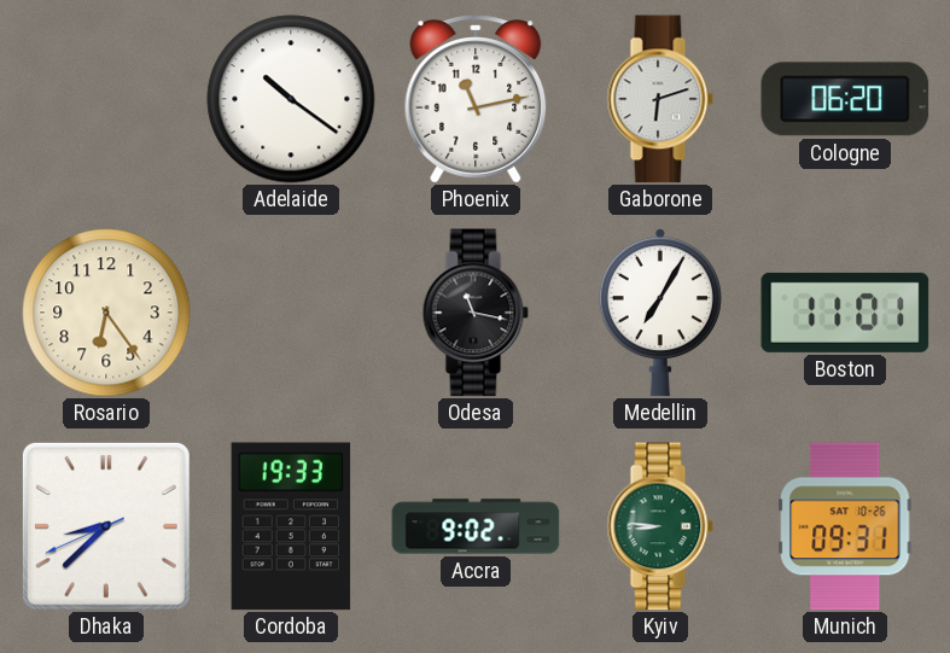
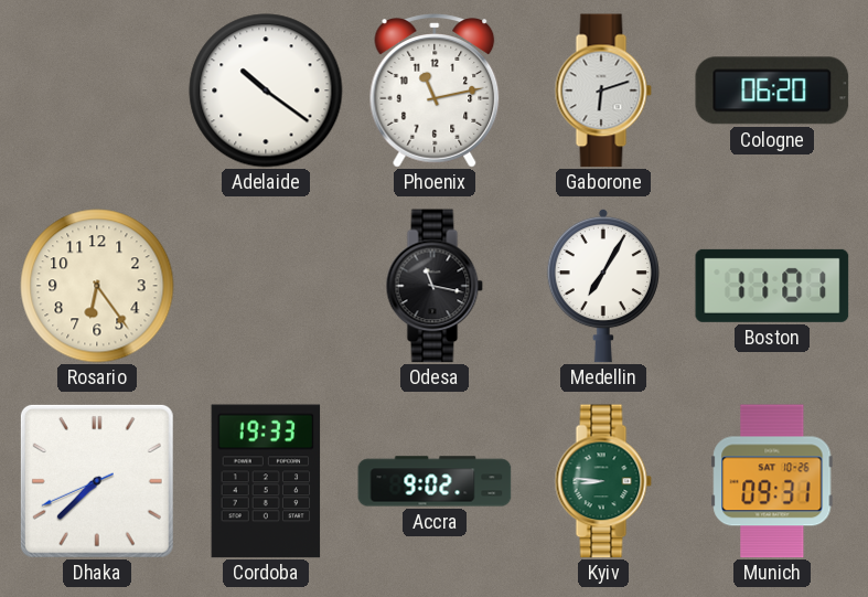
Dhaka: 8:37 -> 7:37
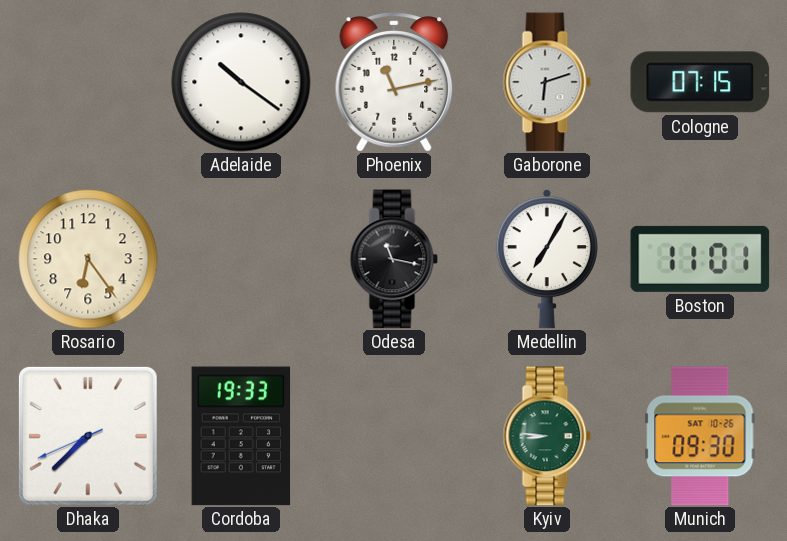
Cologne: 06:20 -> 07:15
Accra: 9:02 -> none
Munich: 09:31 -> 09:30
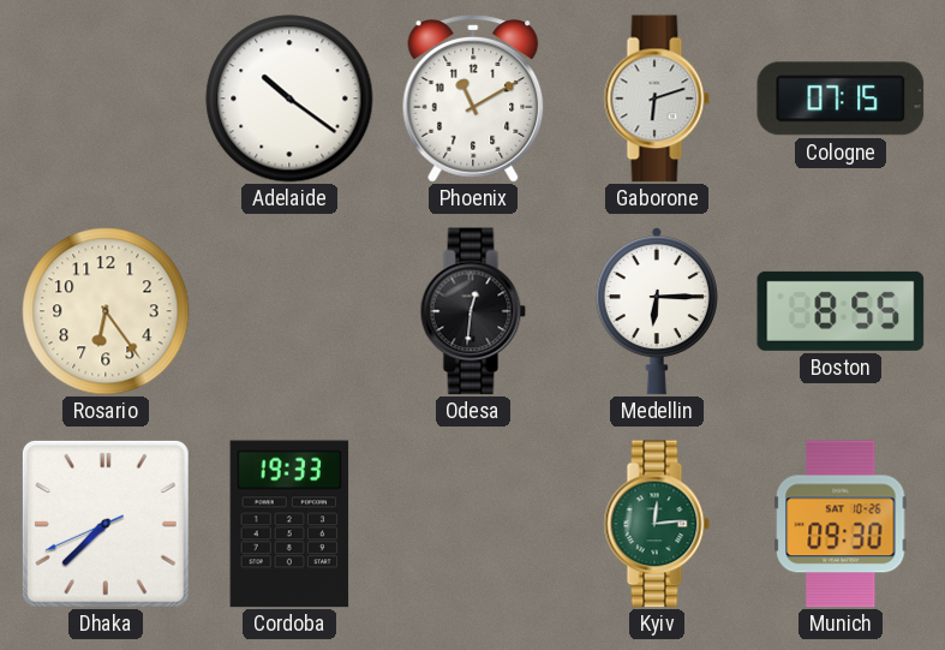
Phoenix: 11:13 -> 11:10
Odesa: 11:17 -> 12:31
Medellin: 7:05 -> 6:15
Boston: 11:01 -> 8:55
Kyiv: 8:46 -> 12:14
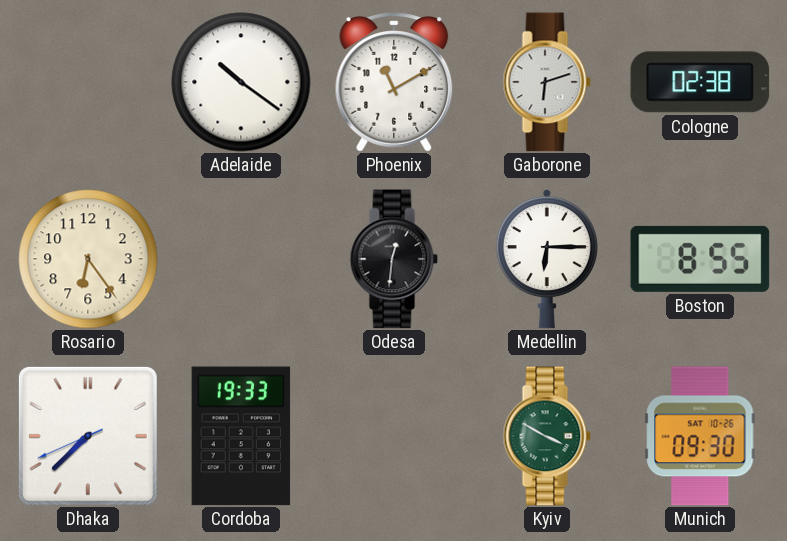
Cologne: 07:15 -> 02:38
Kyiv: 12:14 -> 3:50
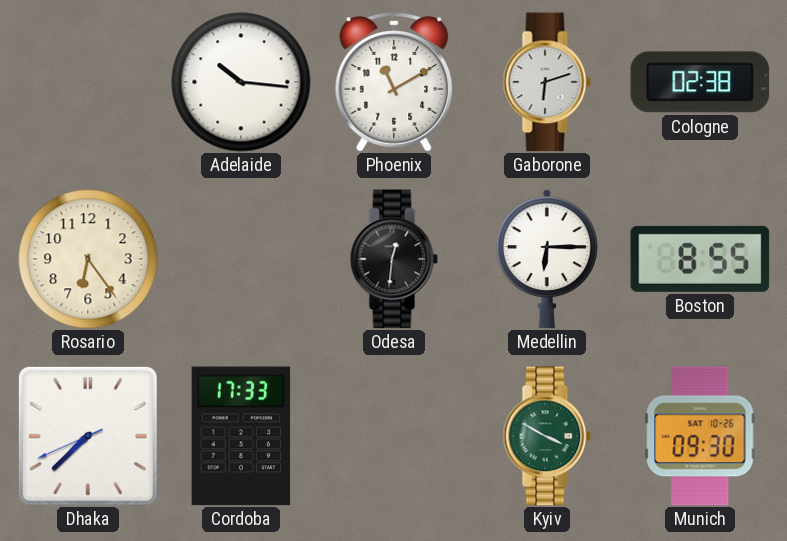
Adelaide: 10:21 -> 10:16
Cordoba: 19:33 -> 17:33
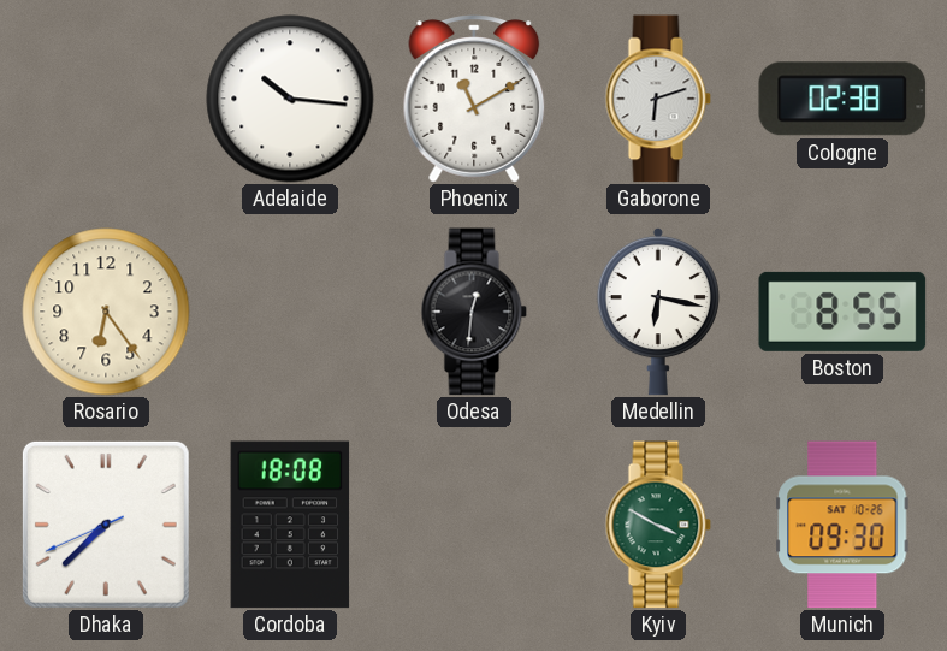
Medellin: 6:15 -> 6:17
Cordoba: 17:33 -> 18:08
